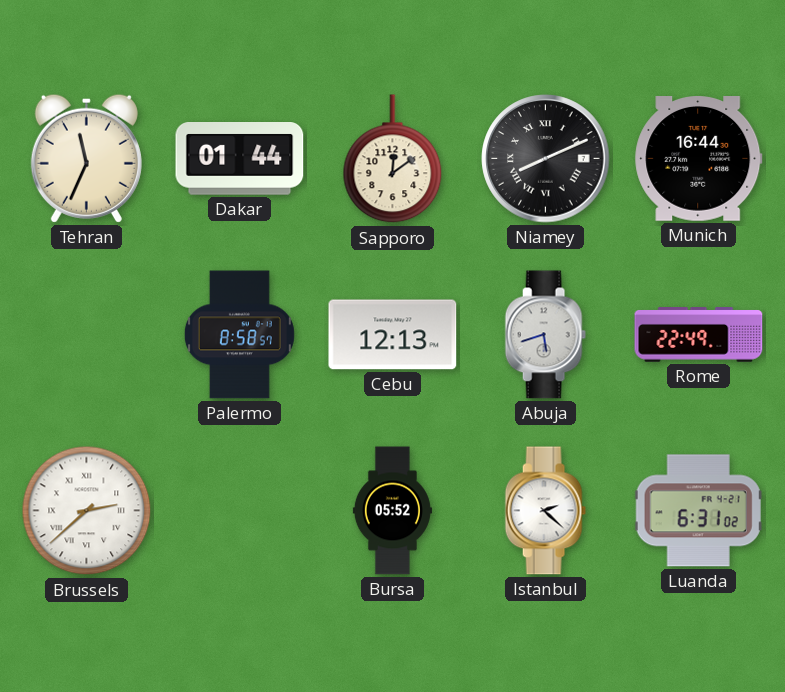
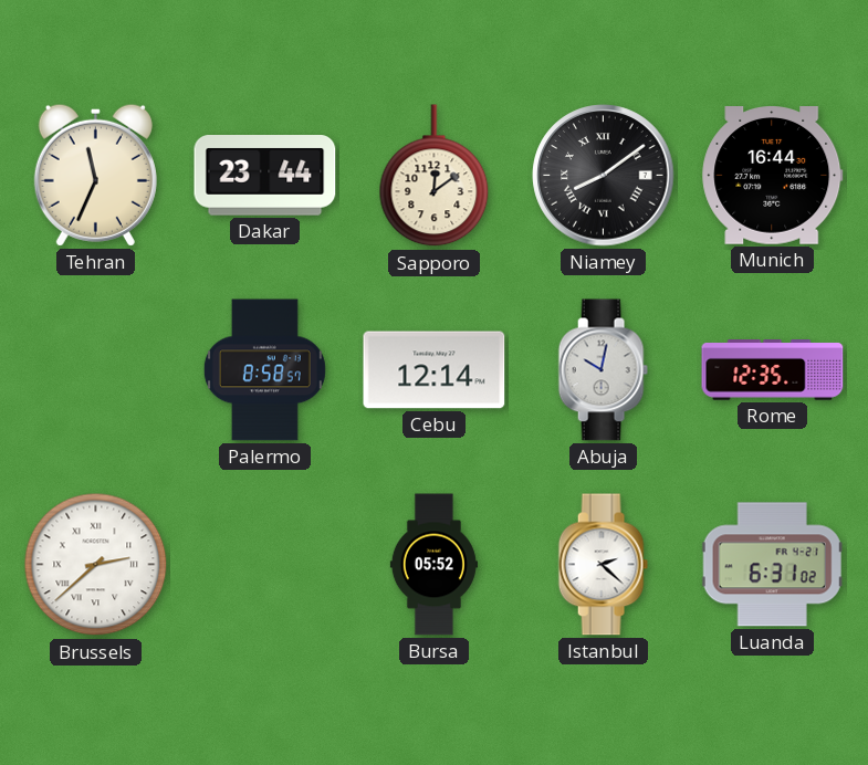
Dakar: 01:44 -> 23:44
Niamey: 8:11 -> 8:09
Cebu: 12:13 -> 12:14
Abuja: 5:42 -> 10:02
Rome: 22:49 -> 12:35
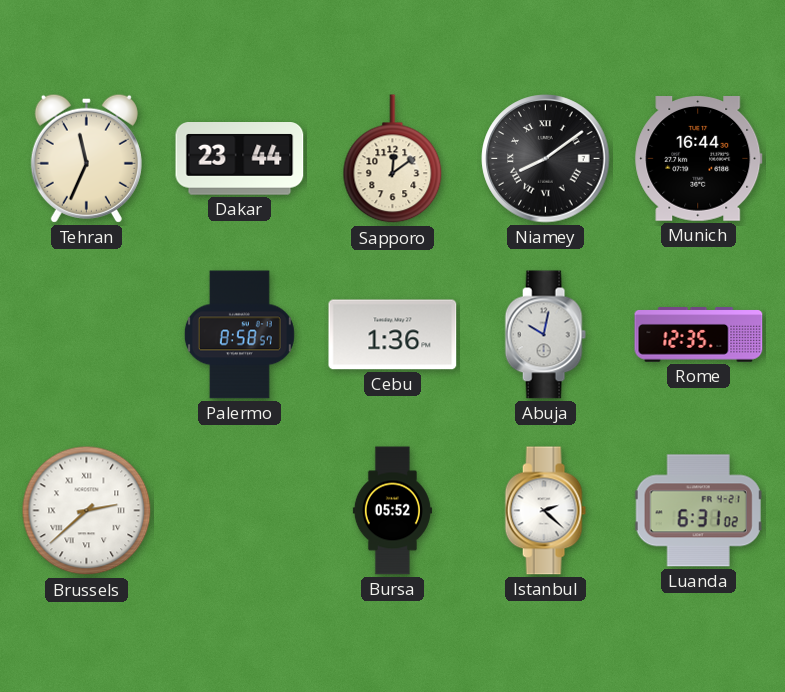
Cebu: 12:14 -> 1:36
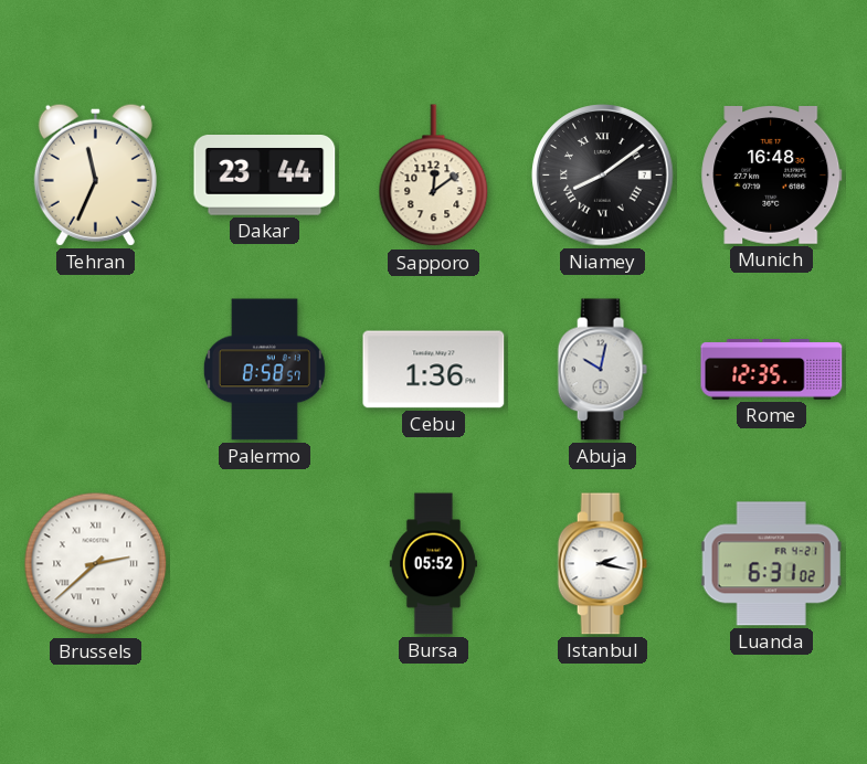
Munich: 16:44 -> 16:48
Istanbul: 2:22 -> 2:17
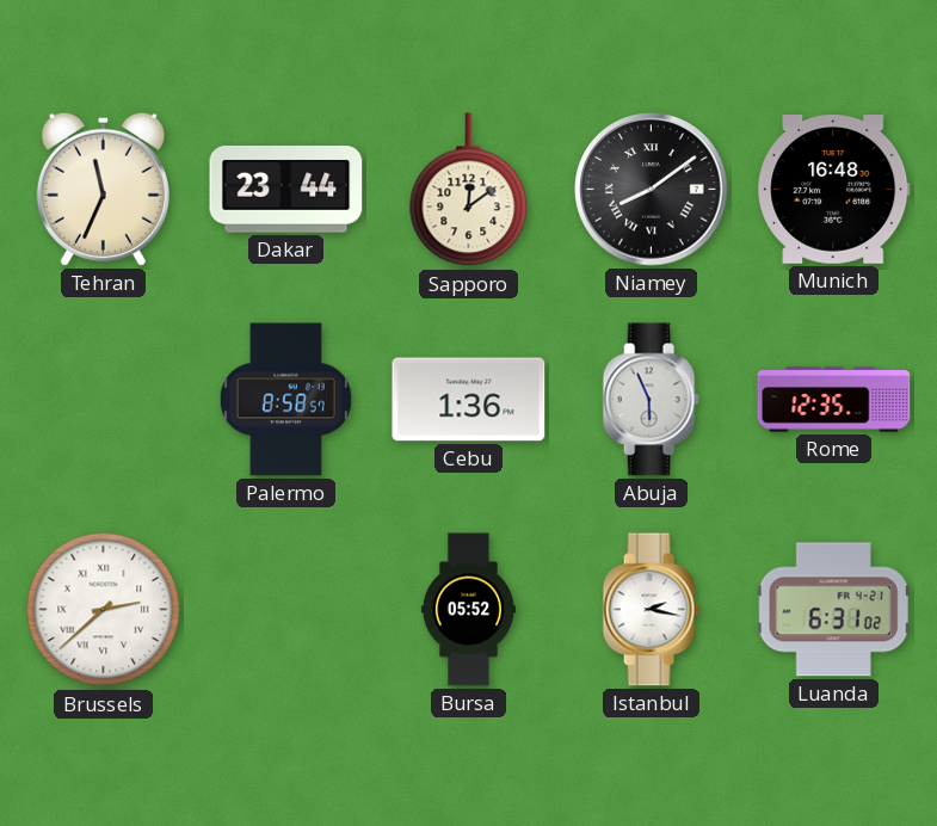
Abuja: 10:02 -> 5:56
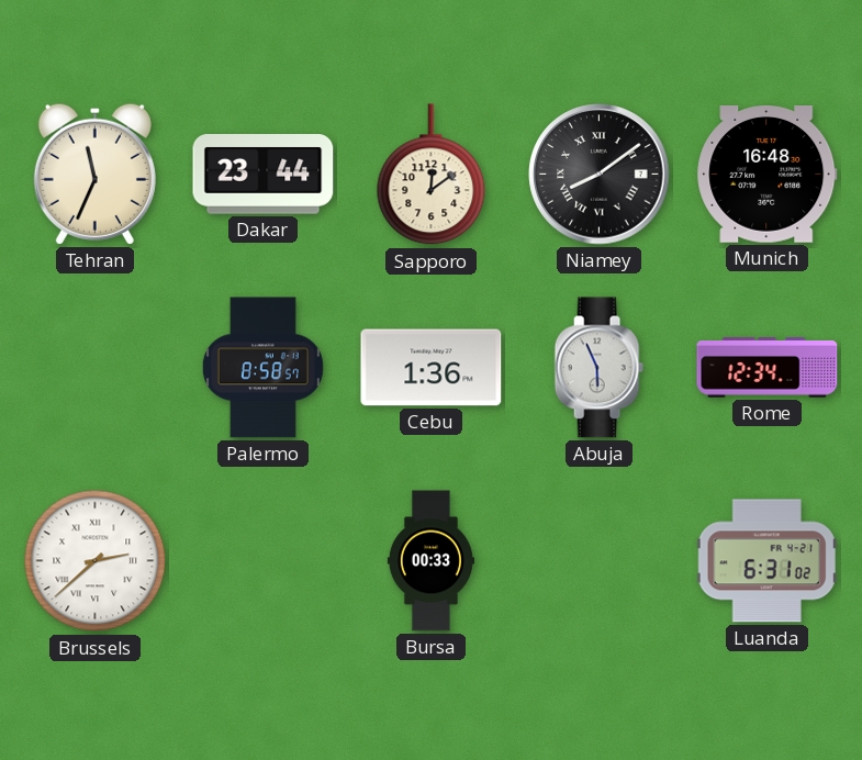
Rome: 12:35 -> 12:34
Bursa: 05:52 -> 00:33
Istanbul: 2:17 -> none
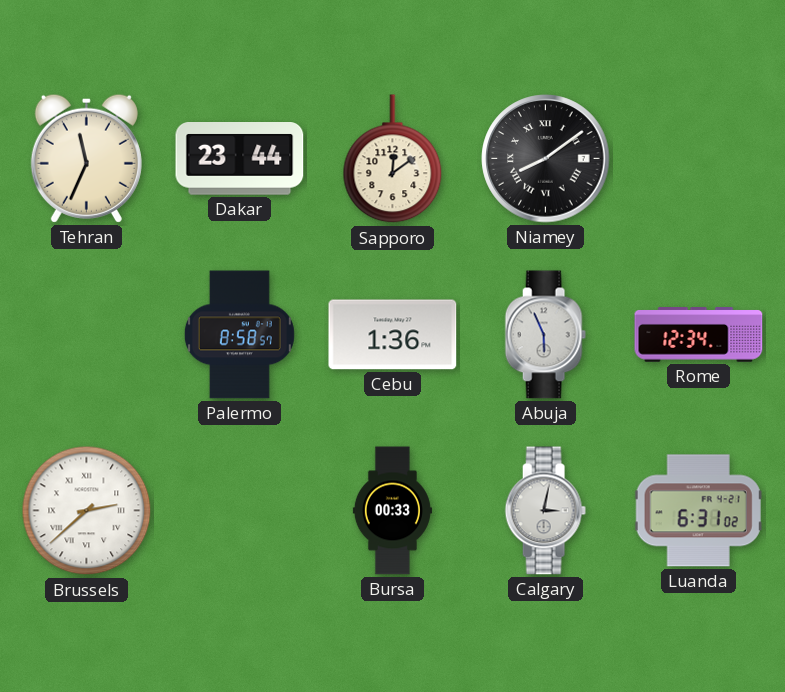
Munich: 16:48 -> none
Calgary: none -> 3:02
